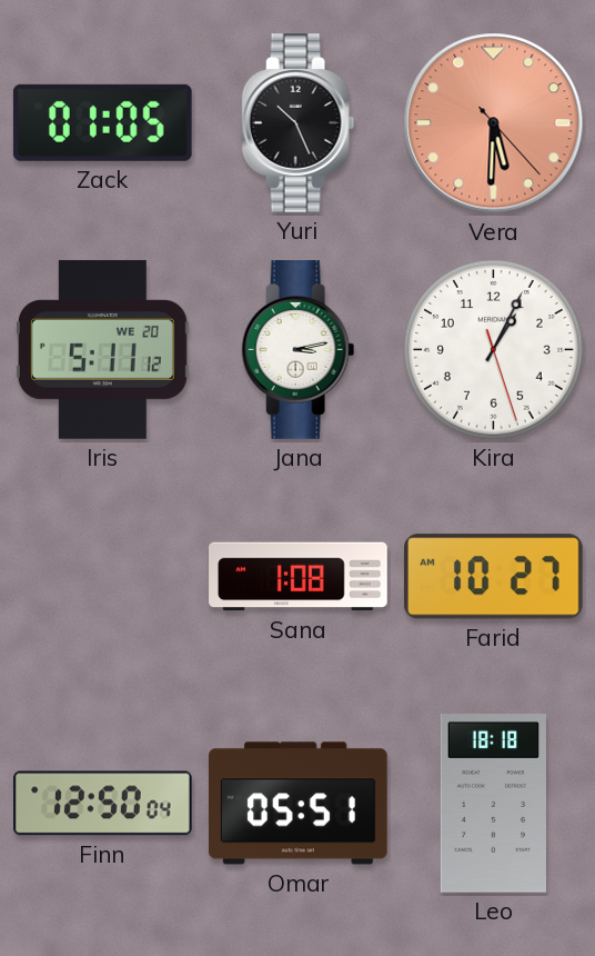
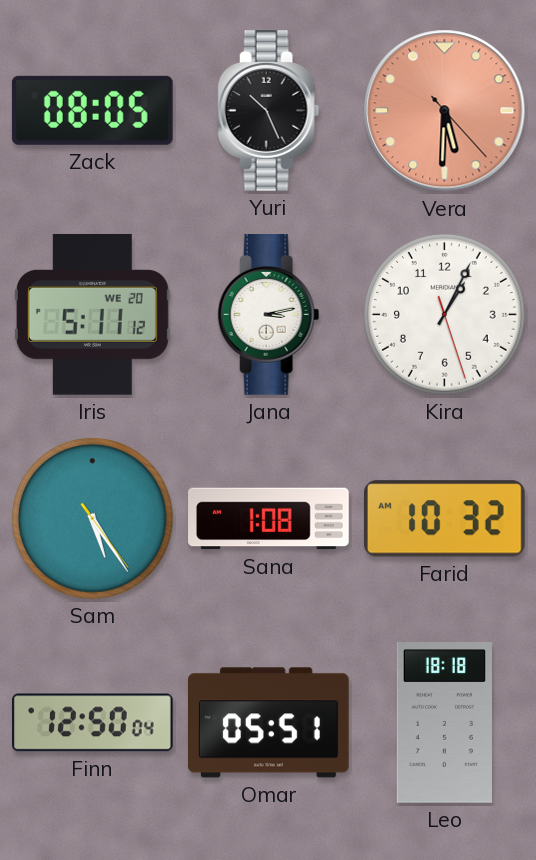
Zack: 01:05 -> 08:05
Sam: none -> 5:24
Farid: 10:27 -> 10:32
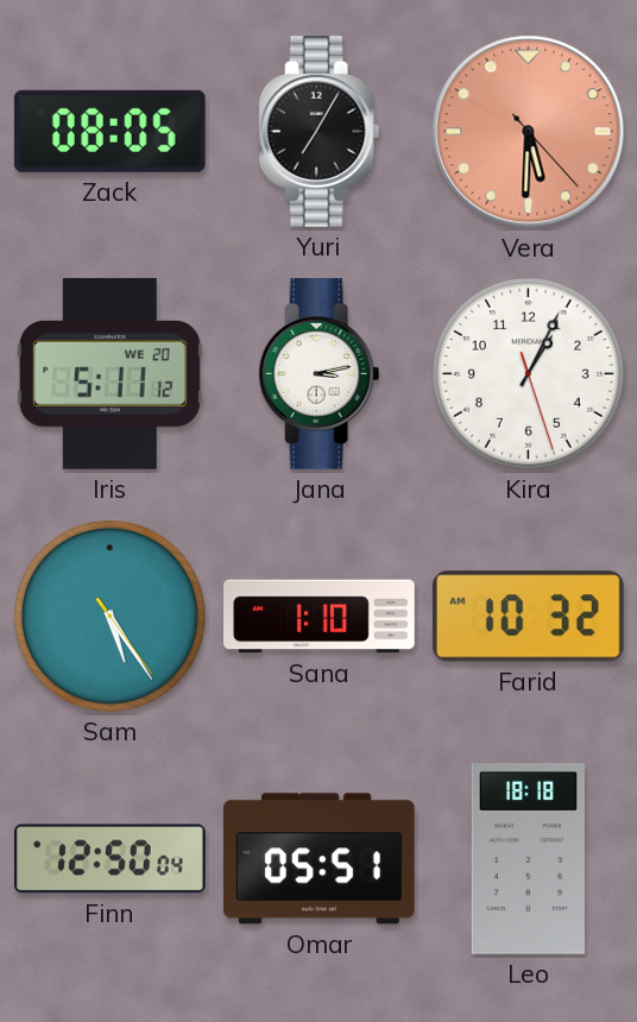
Yuri: 10:26 -> 7:05
Sana: 1:08 -> 1:10
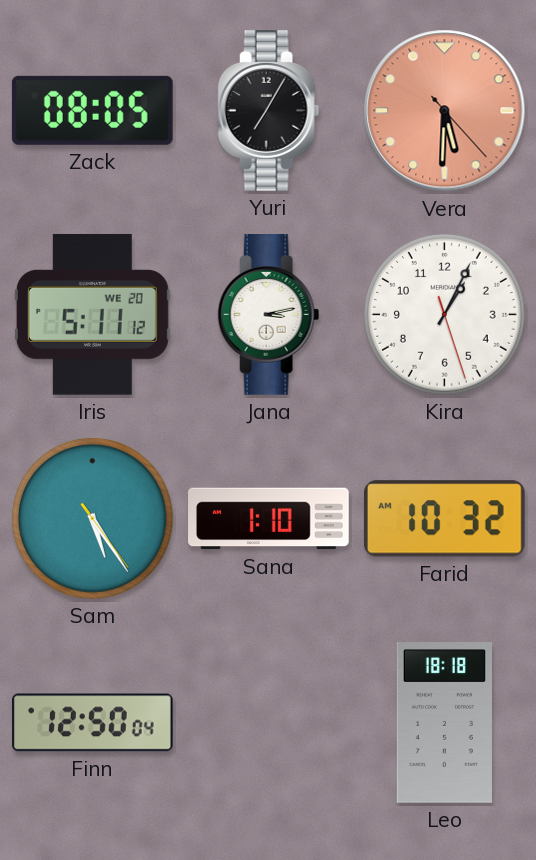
Omar: 05:51 -> none
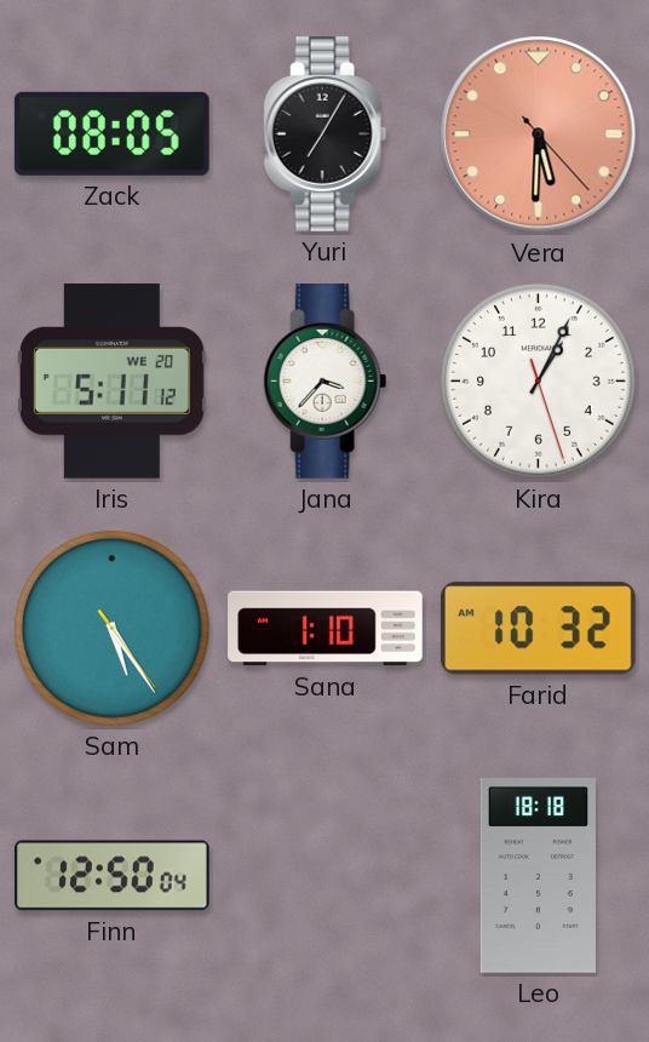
Jana: 3:13 -> 3:37
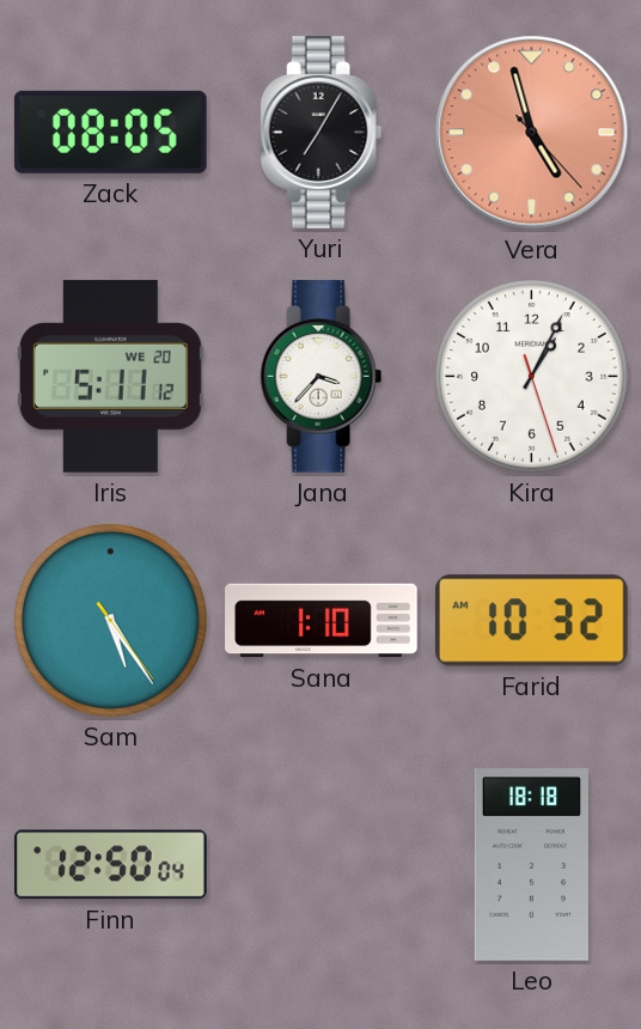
Vera: 5:30 -> 4:57
